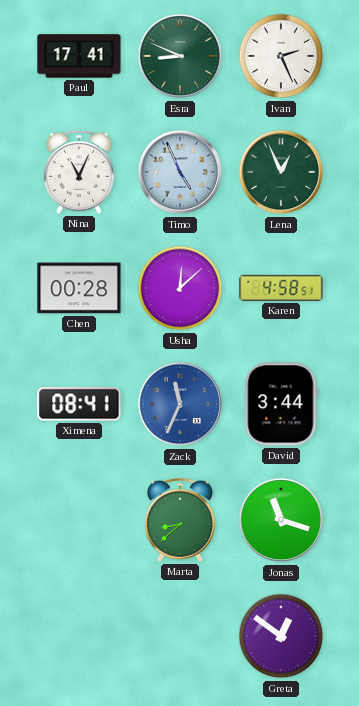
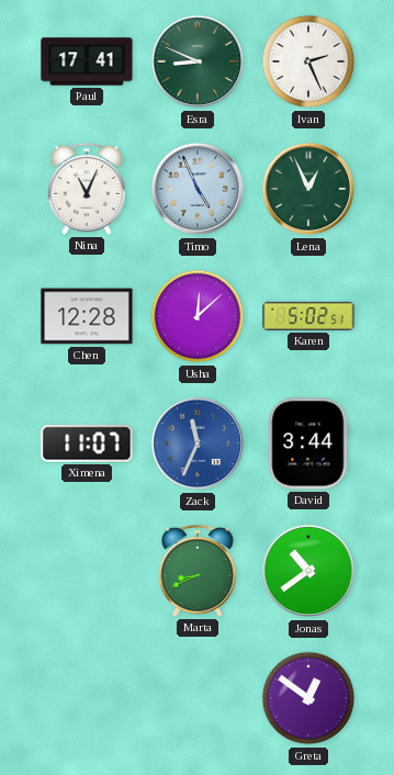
Chen: 00:28 -> 12:28
Karen: 4:58 -> 5:02
Ximena: 08:41 -> 11:07
Marta: 8:38 -> 8:41
Jonas: 11:18 -> 10:39
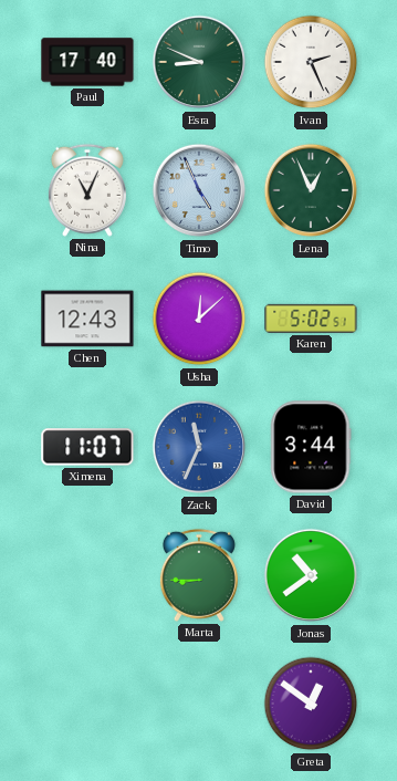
Paul: 17:41 -> 17:40
Chen: 12:28 -> 12:43
Marta: 8:41 -> 8:45
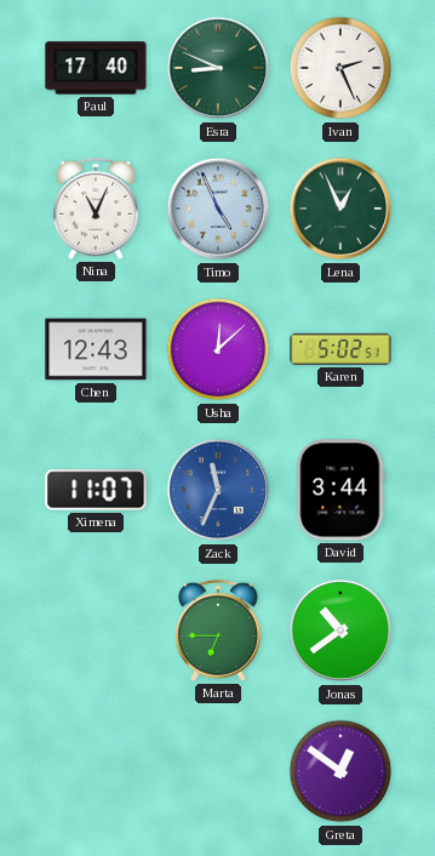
Marta: 8:45 -> 6:45
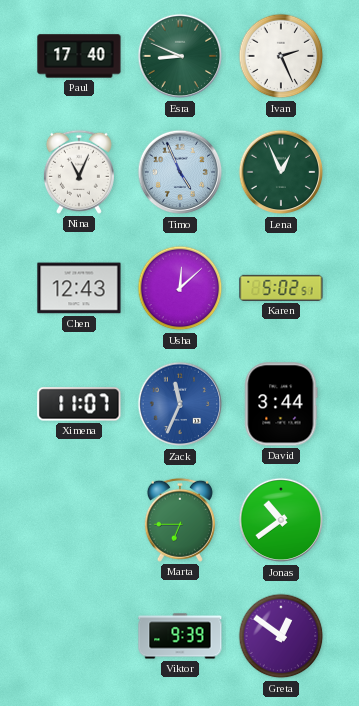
Viktor: none -> 9:39
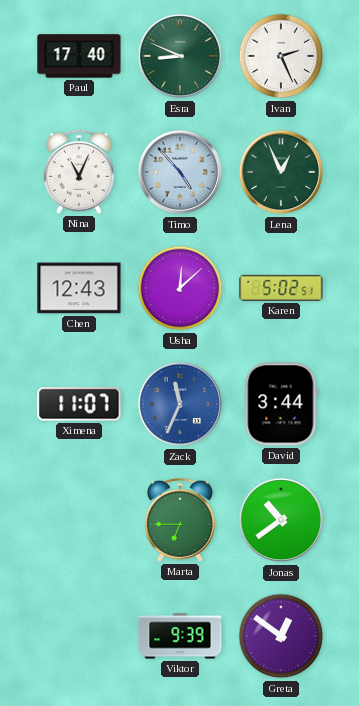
Timo: 4:56 -> 4:53
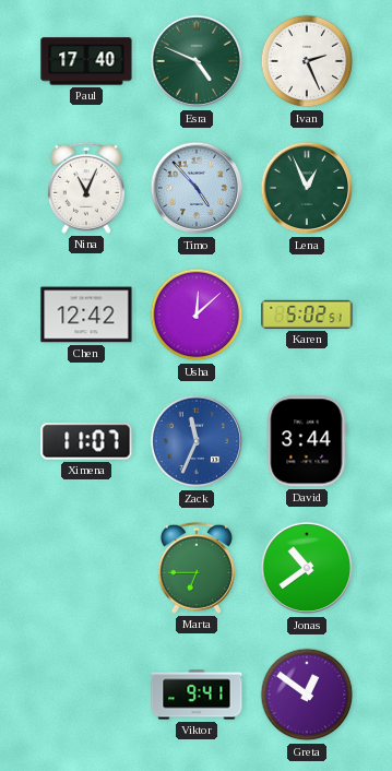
Esra: 8:49 -> 4:49
Chen: 12:43 -> 12:42
Viktor: 9:39 -> 9:41
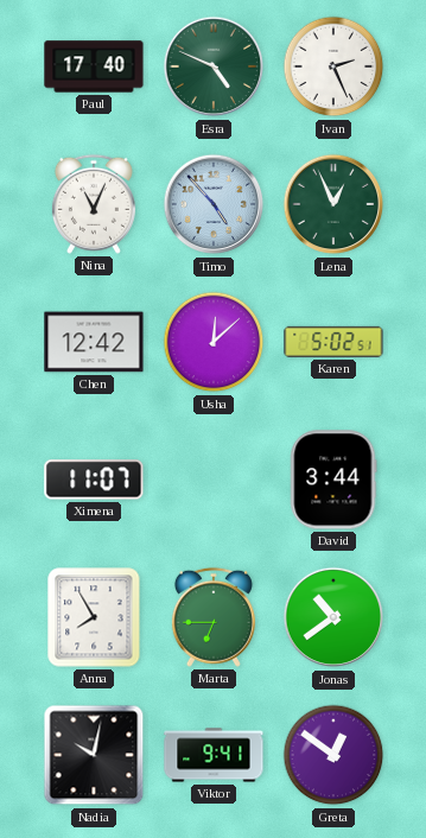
Zack: 11:34 -> none
Anna: none -> 7:55
Nadia: none -> 10:02
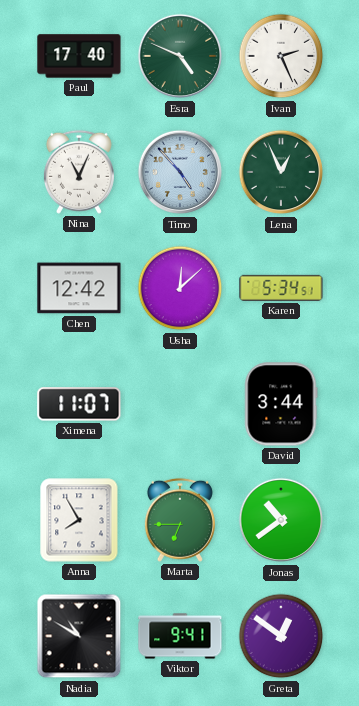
Karen: 5:02 -> 5:34
Nadia: 10:02 -> 10:50
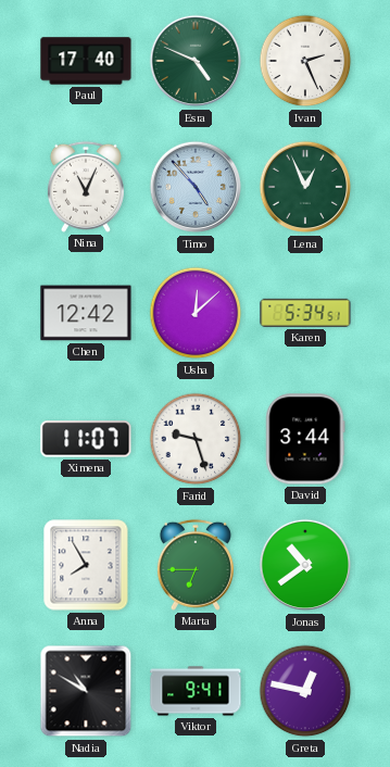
Farid: none -> 9:27
Greta: 12:51 -> 12:47
